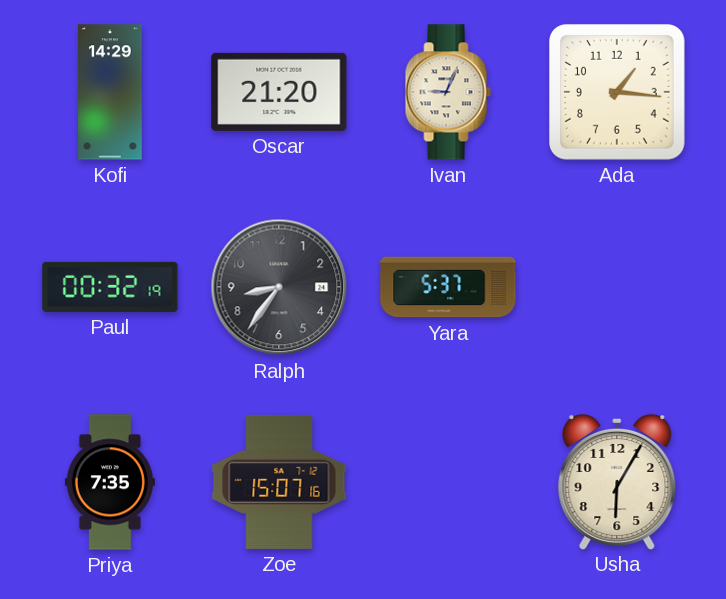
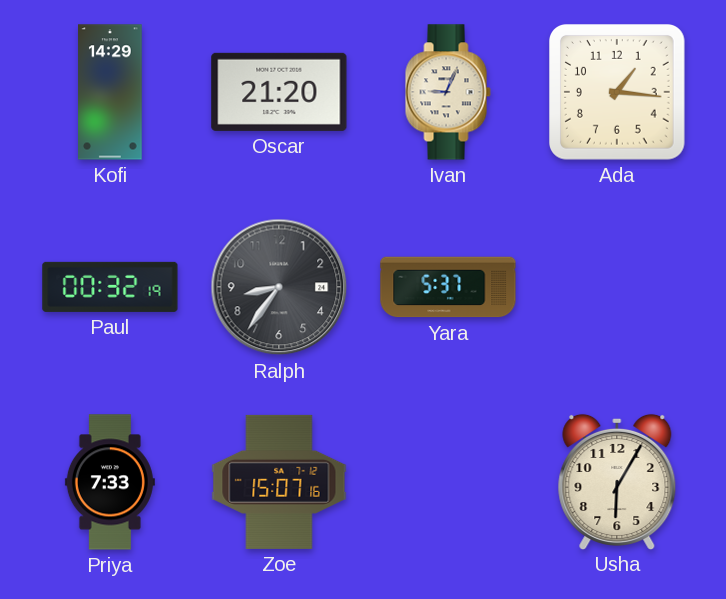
Priya: 7:35 -> 7:33
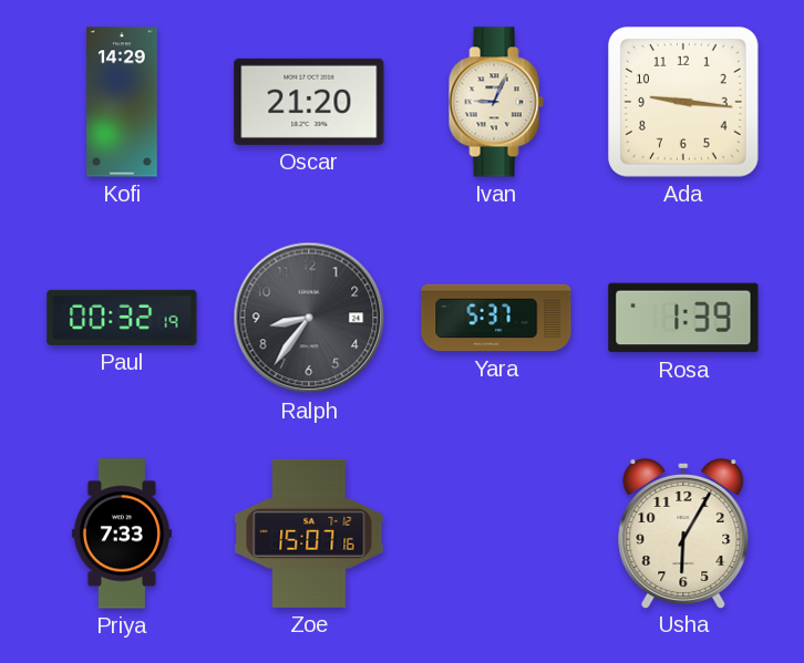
Ada: 1:16 -> 9:16
Rosa: none -> 1:39
